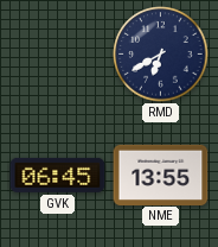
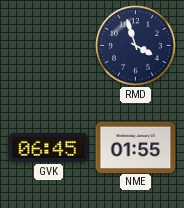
RMD: 6:40 -> 3:57
NME: 13:55 -> 01:55
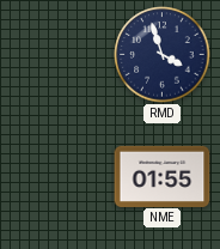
GVK: 06:45 -> none
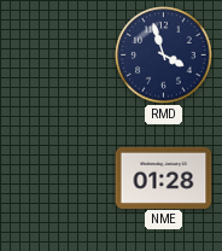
NME: 01:55 -> 01:28
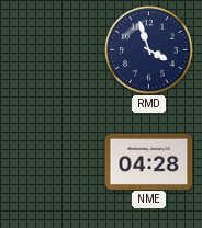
NME: 01:28 -> 04:28
